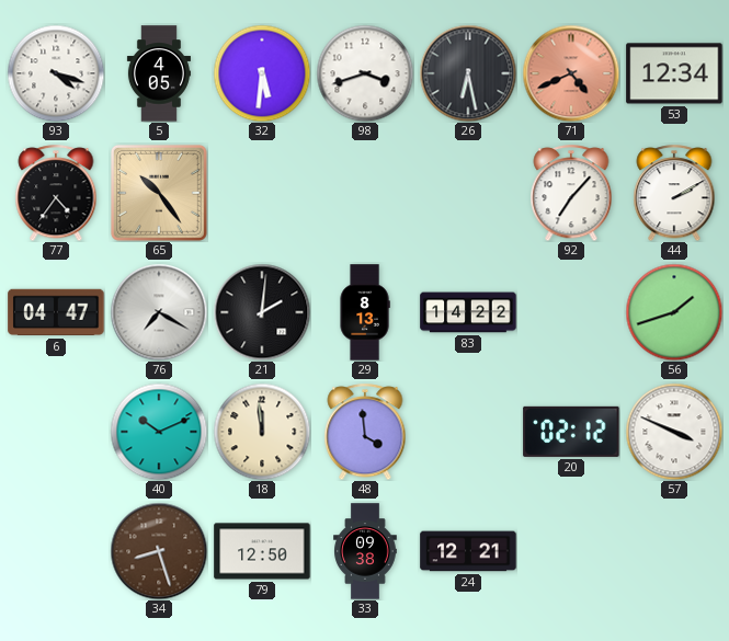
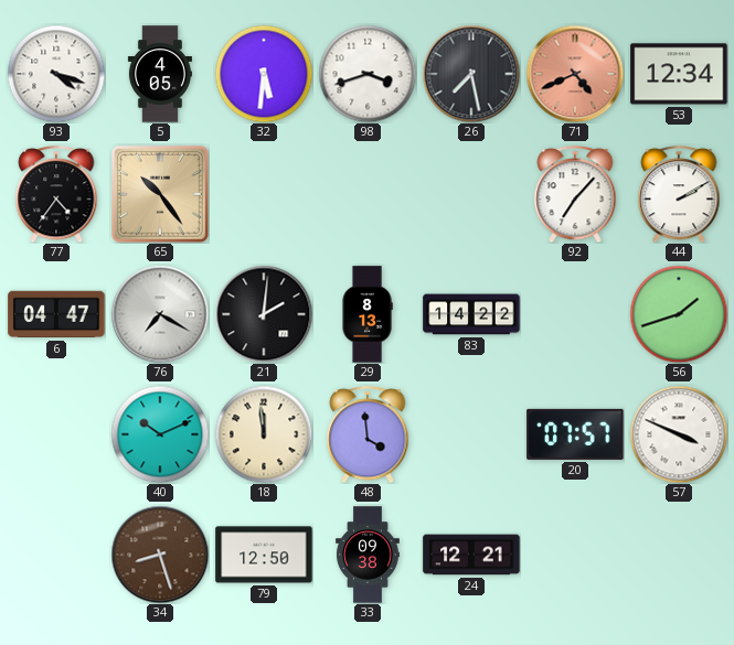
26: 6:28 -> 7:28
20: 02:12 -> 07:57
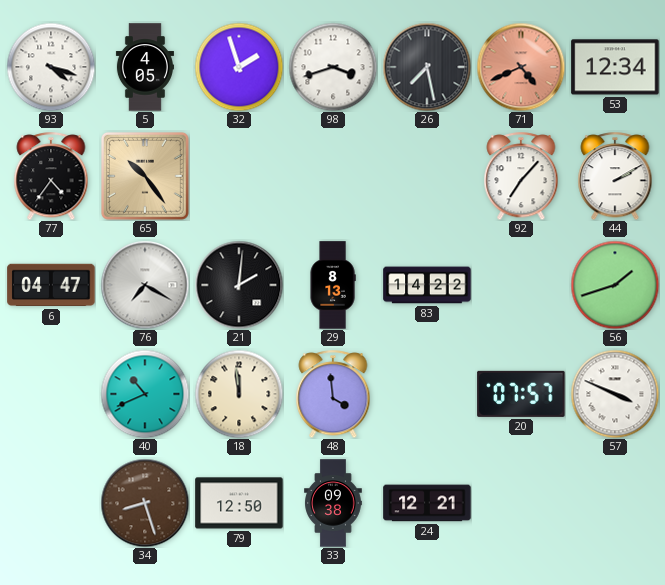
32: 5:31 -> 1:57
40: 10:11 -> 10:41
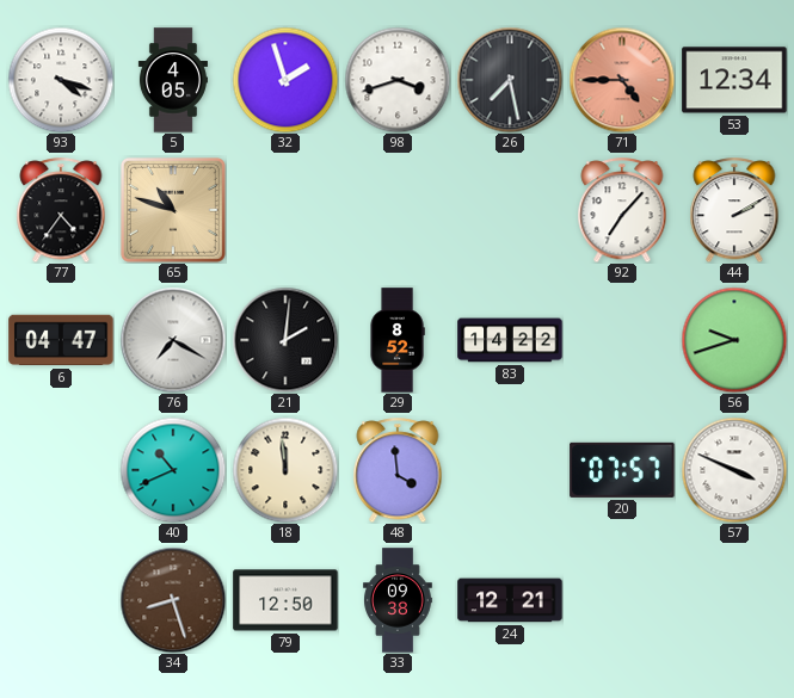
71: 4:41 -> 4:45
65: 10:24 -> 10:48
29: 8:13 -> 8:52
56: 1:42 -> 9:42
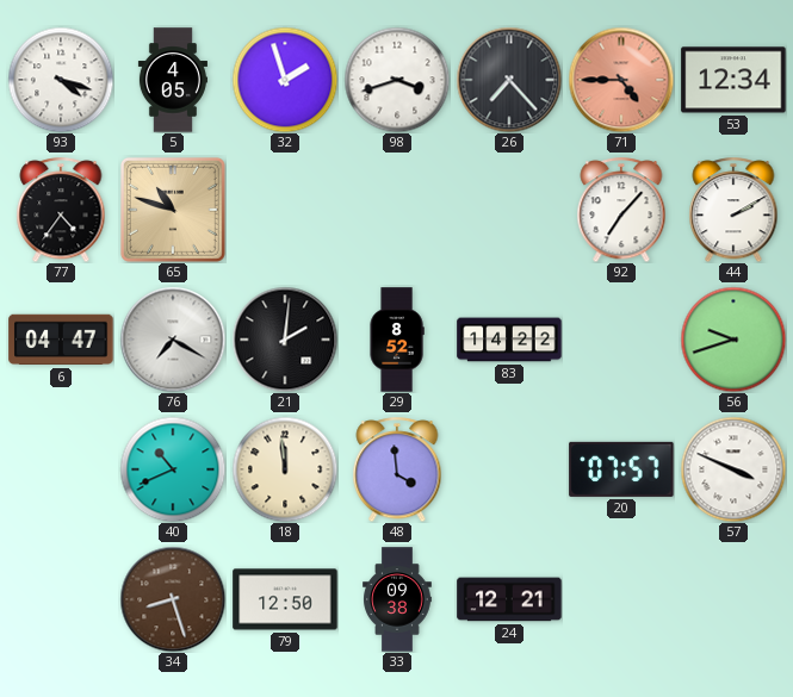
26: 7:28 -> 7:23
